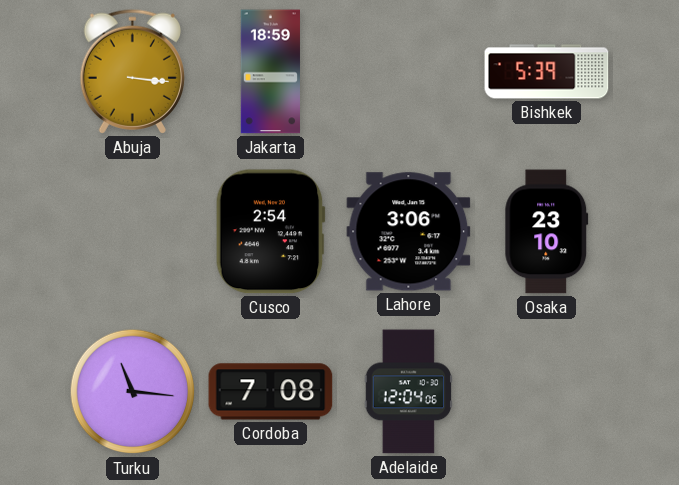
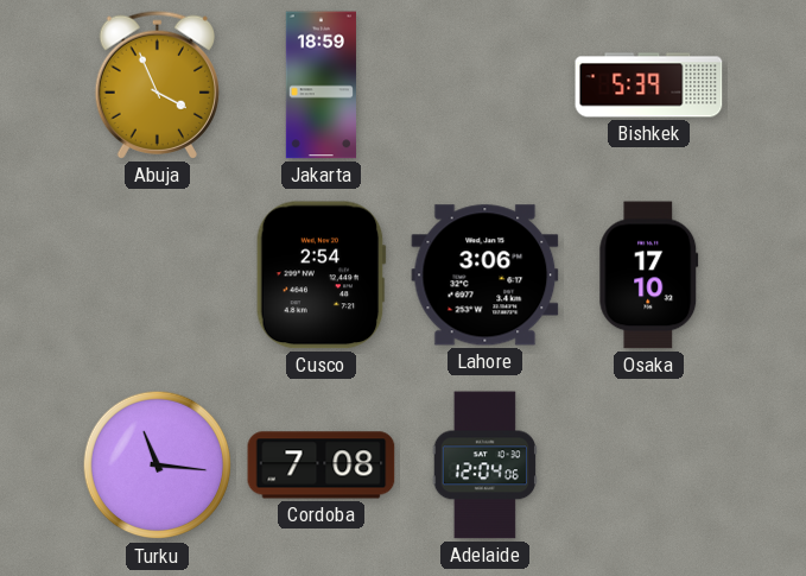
Abuja: 3:16 -> 3:56
Osaka: 23:10 -> 17:10
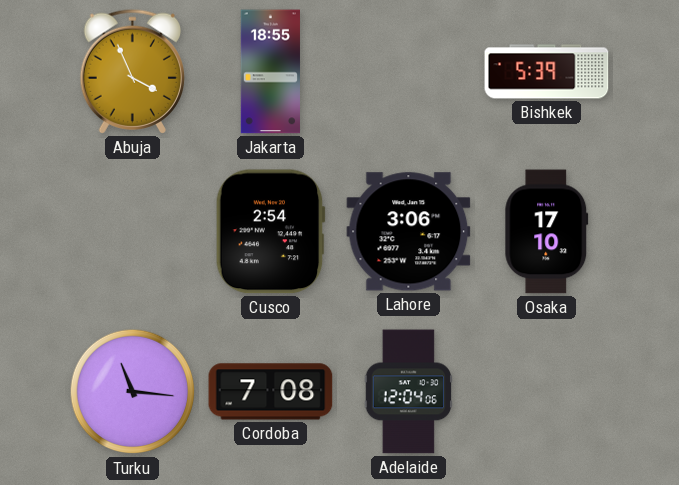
Jakarta: 18:59 -> 18:55
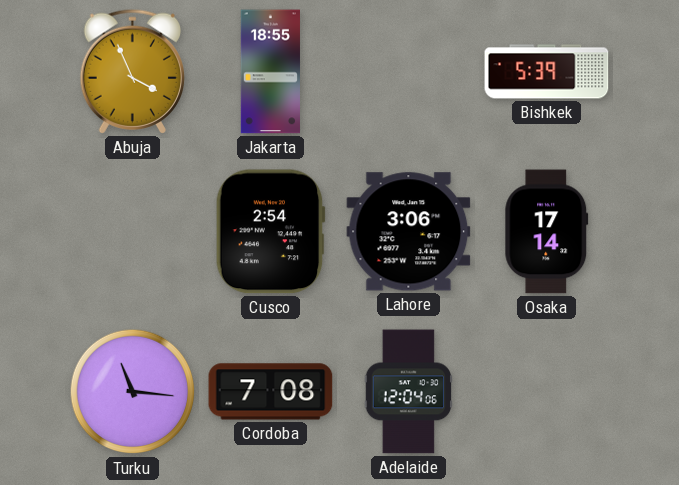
Osaka: 17:10 -> 17:14
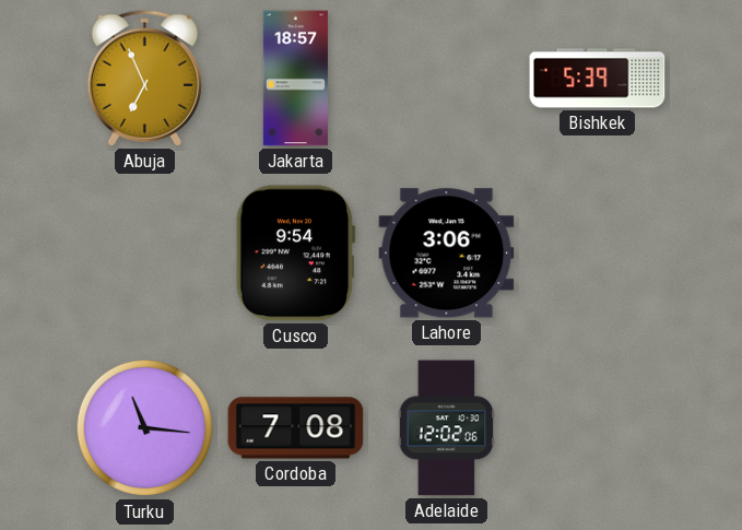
Abuja: 3:56 -> 6:56
Jakarta: 18:55 -> 18:57
Cusco: 2:54 -> 9:54
Osaka: 17:14 -> none
Adelaide: 12:04 -> 12:02
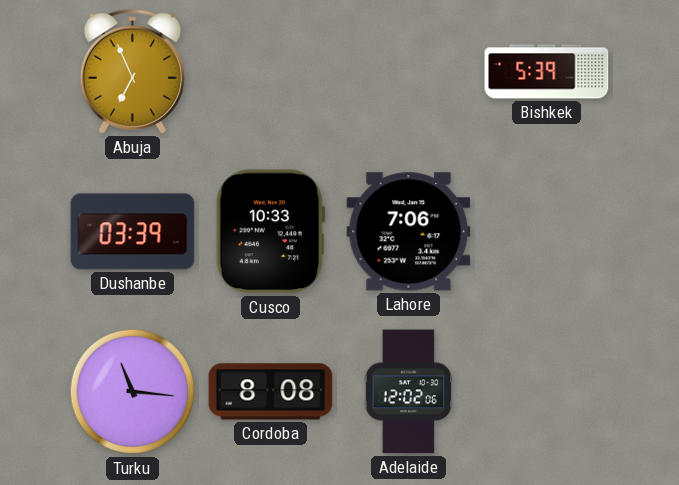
Jakarta: 18:57 -> none
Dushanbe: none -> 03:39
Cusco: 9:54 -> 10:33
Lahore: 3:06 -> 7:06
Cordoba: 7:08 -> 8:08
